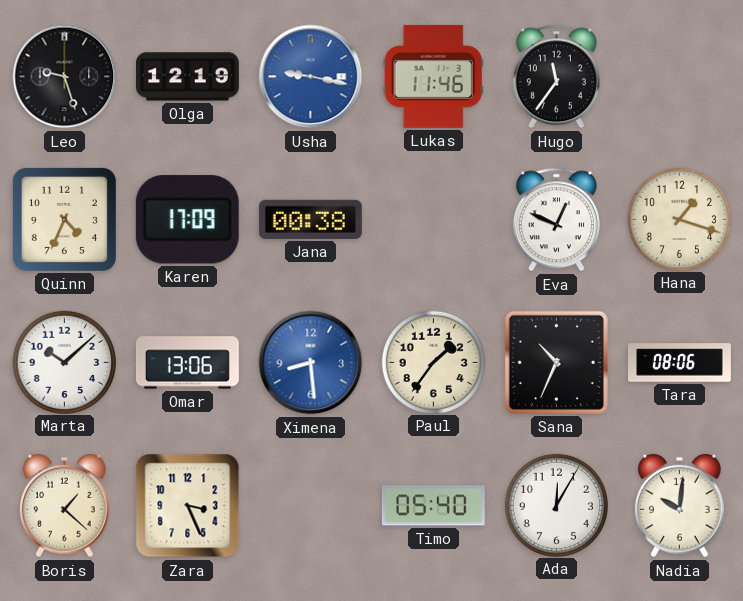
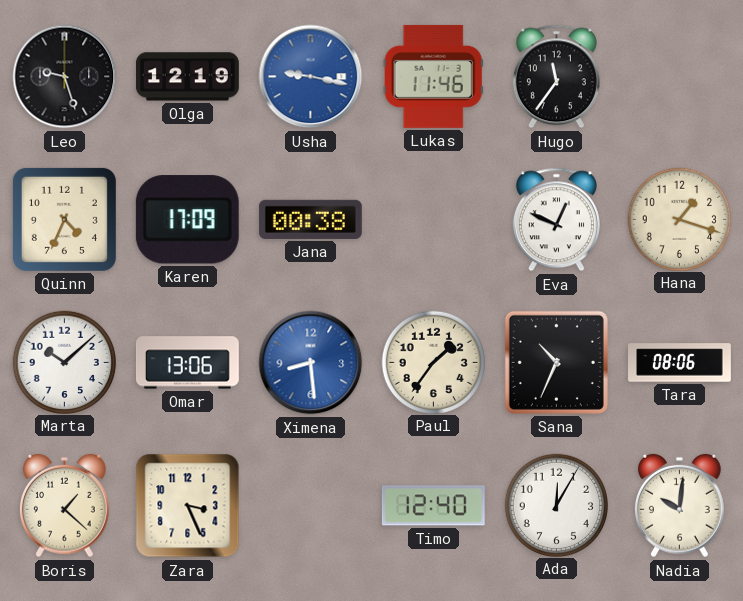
Timo: 05:40 -> 12:40
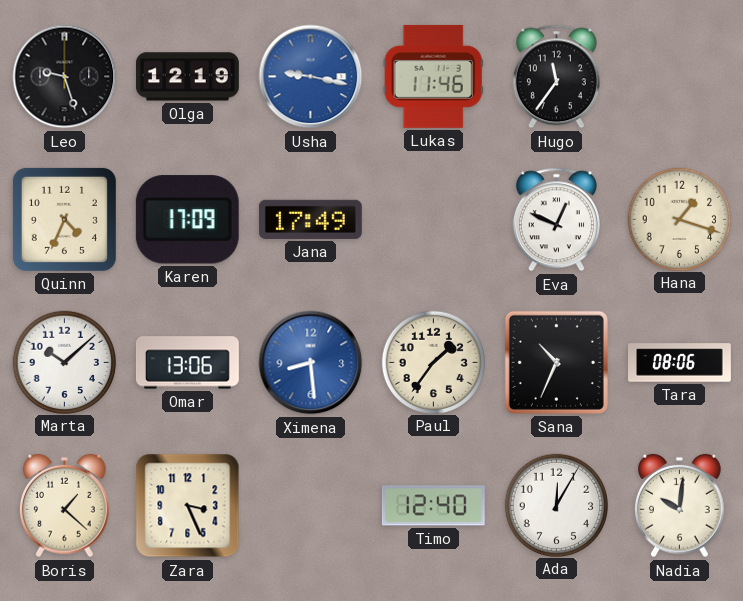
Jana: 00:38 -> 17:49
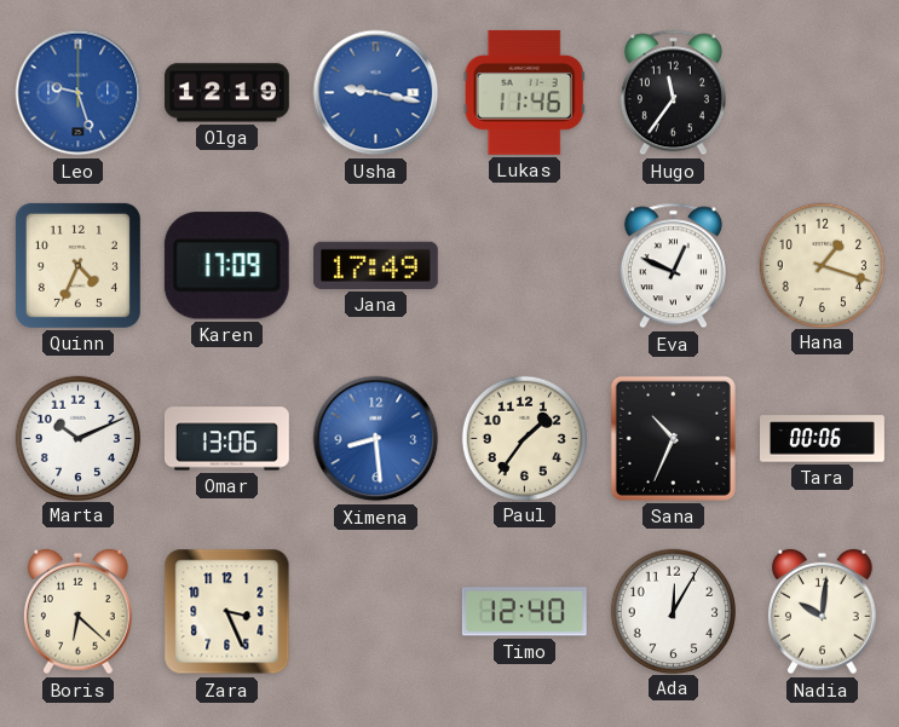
Leo dial: black -> blue
Marta: 10:08 -> 10:11
Tara: 08:06 -> 00:06
Boris: 1:22 -> 6:22
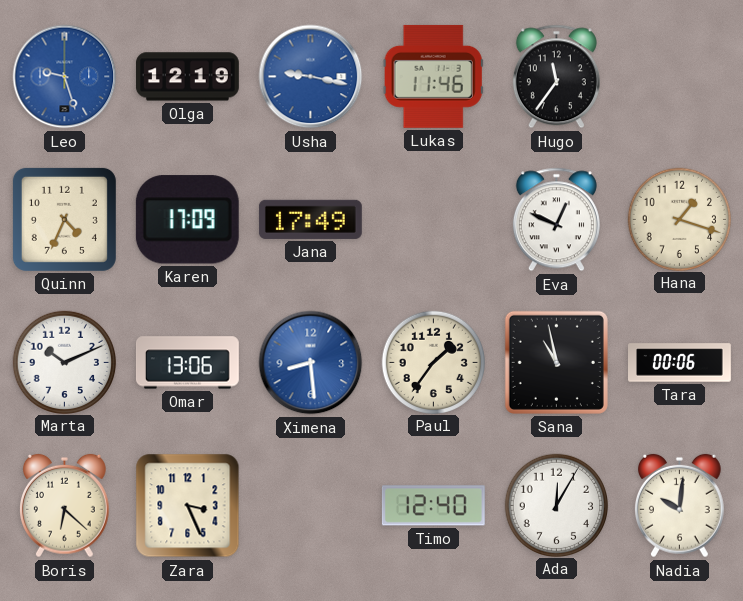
Sana: 10:34 -> 10:58
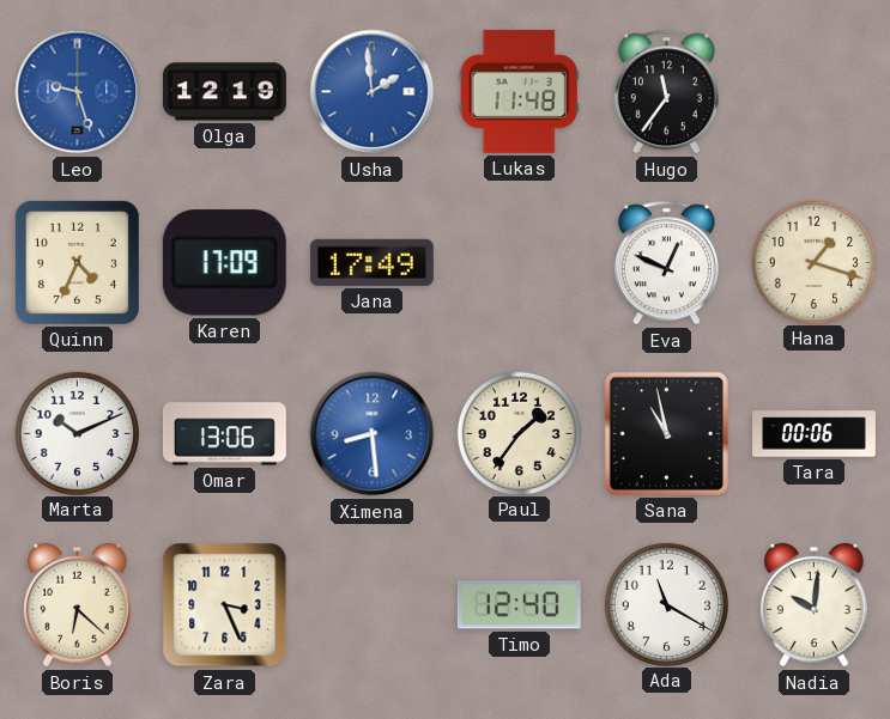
Usha: 9:17 -> 1:59
Lukas: 11:46 -> 11:48
Ada: 12:05 -> 11:20
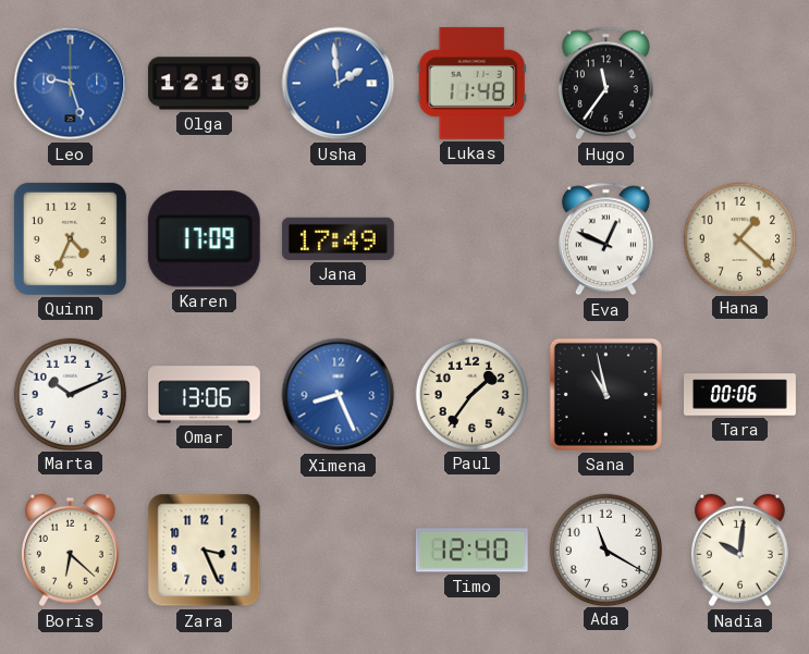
Hana: 1:18 -> 1:22
Ximena: 8:29 -> 8:26
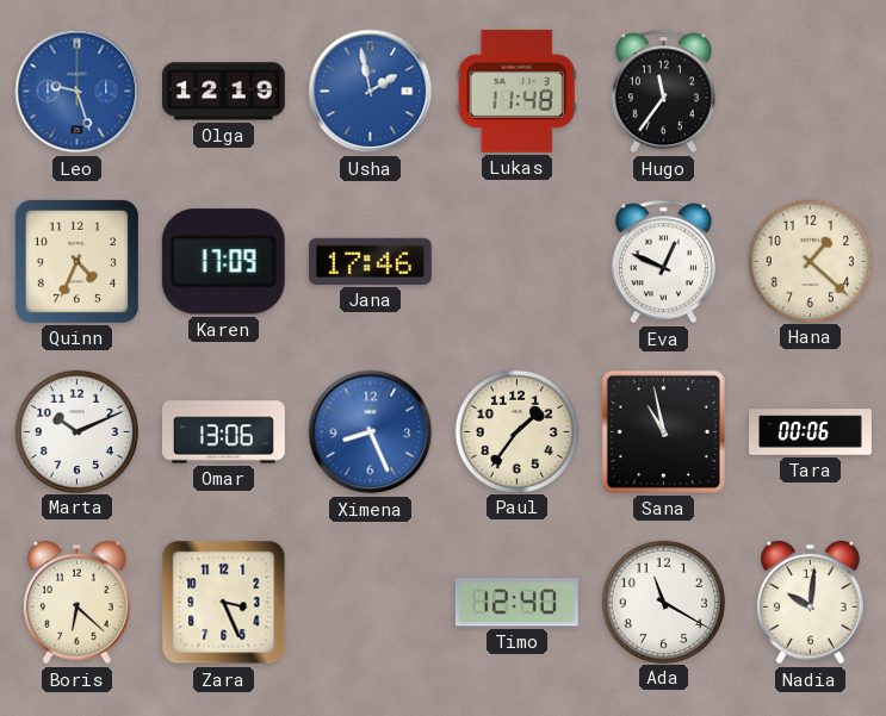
Usha: 1:59 -> 1:58
Jana: 17:49 -> 17:46
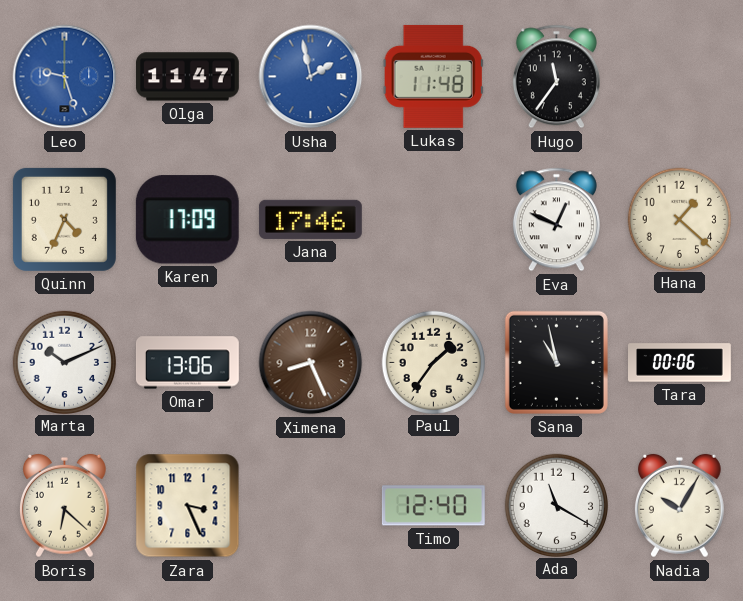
Olga: 12:19 -> 11:47
Ximena dial: blue -> brown
Nadia: 10:01 -> 10:05
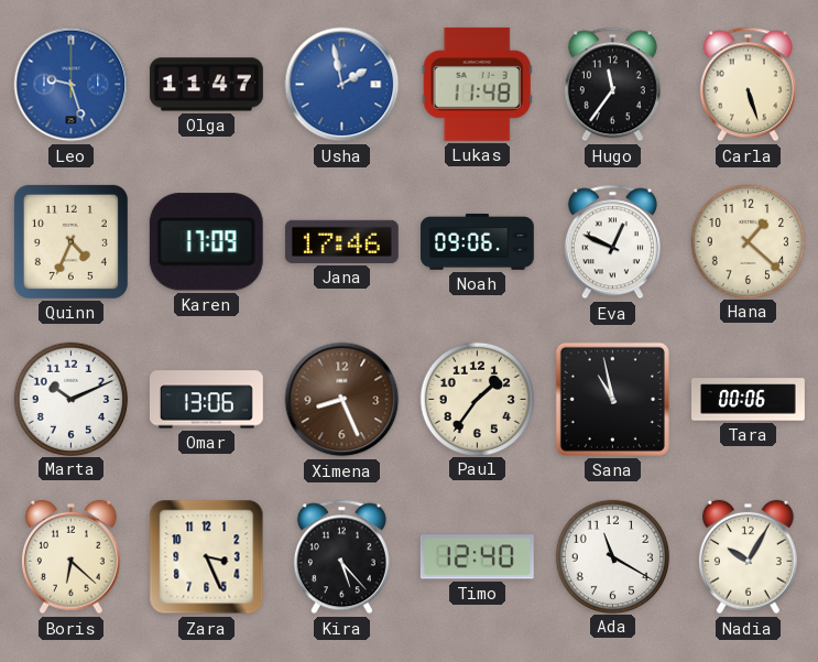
Carla: none -> 5:27
Noah: none -> 09:06
Kira: none -> 5:23
